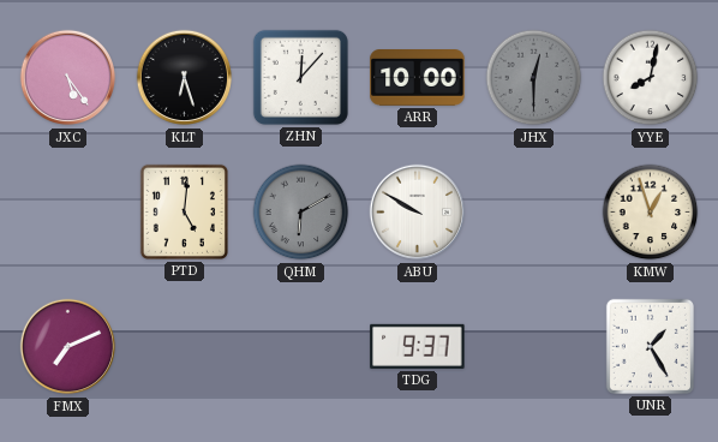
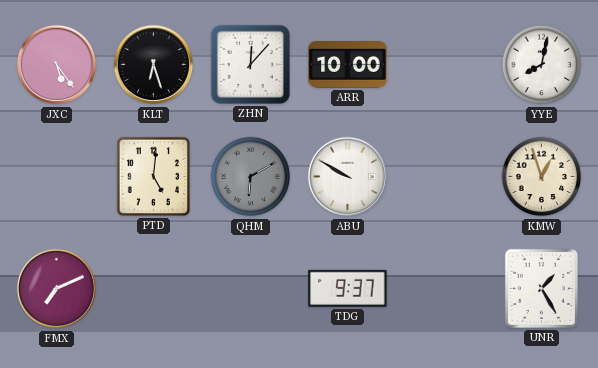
JHX: 12:30 -> none
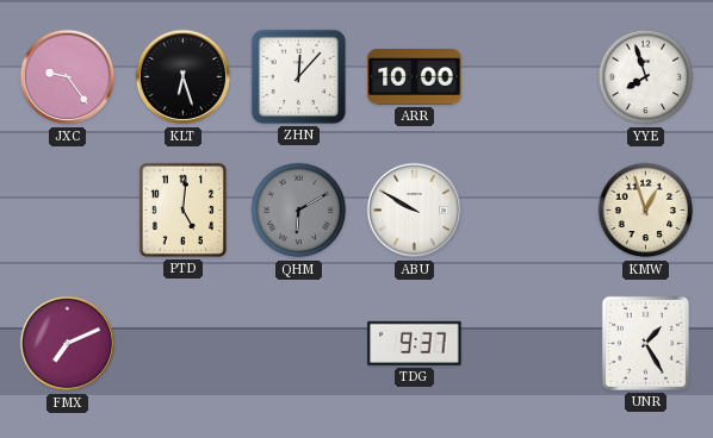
JXC: 5:24 -> 9:24
YYE: 8:02 -> 7:57
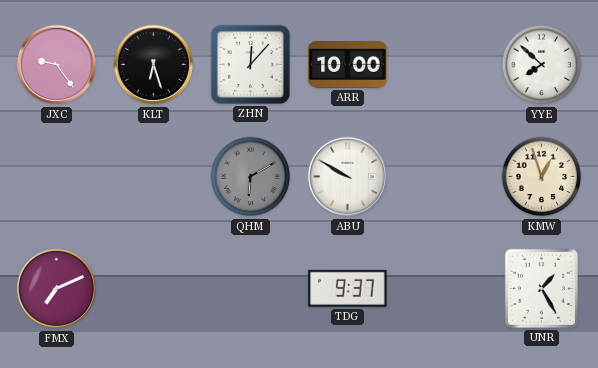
YYE: 7:57 -> 7:52
PTD: 5:01 -> none
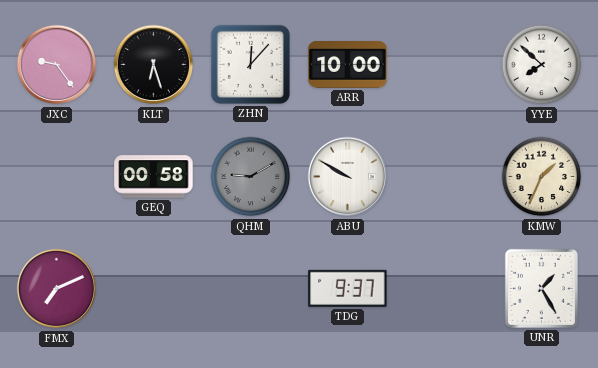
GEQ: none -> 00:58
QHM: 6:10 -> 9:10
KMW: 12:57 -> 1:34
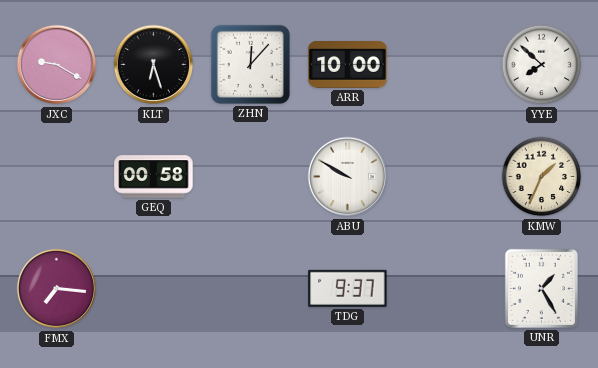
JXC: 9:24 -> 9:20
QHM: 9:10 -> none
FMX: 7:11 -> 7:16
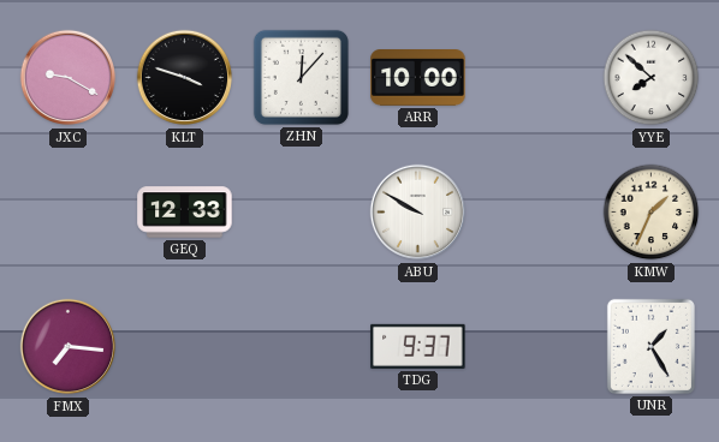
KLT: 6:27 -> 3:48
GEQ: 00:58 -> 12:33
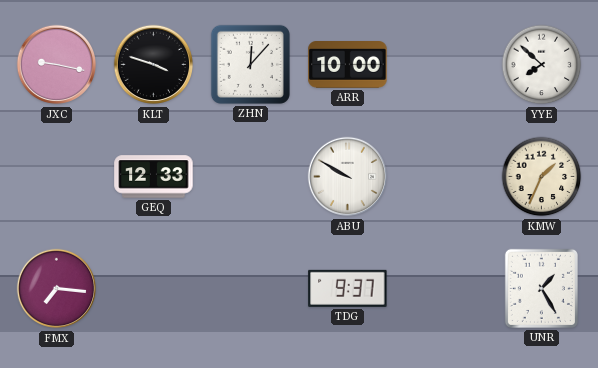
JXC: 9:20 -> 9:17
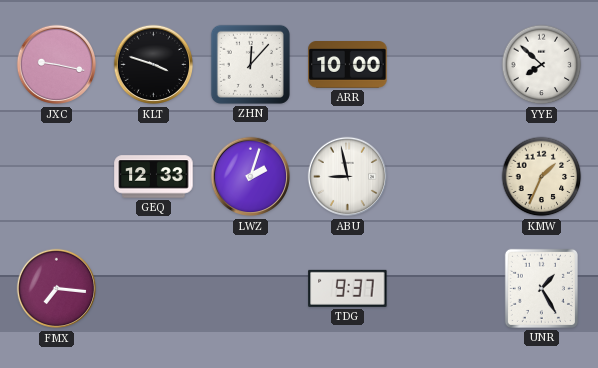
LWZ: none -> 2:03
ABU: 9:50 -> 8:58
